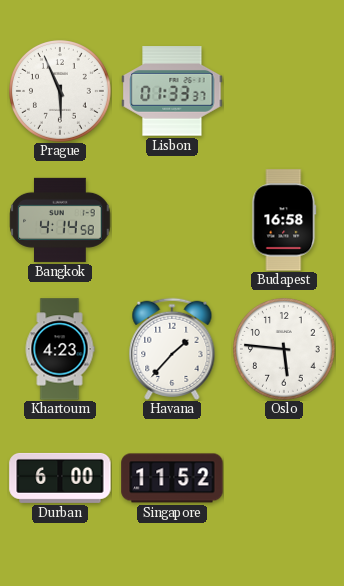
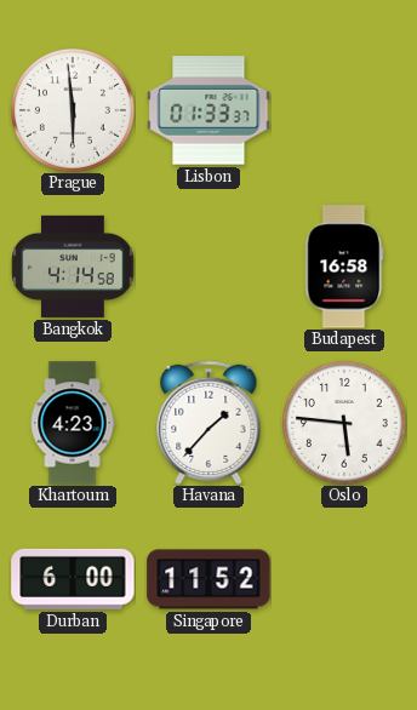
Prague: 5:56 -> 5:59
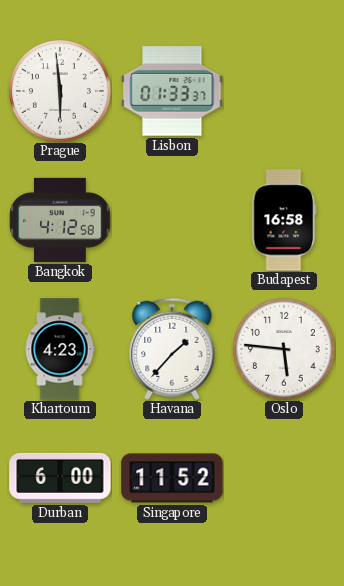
Bangkok: 4:14 -> 4:12
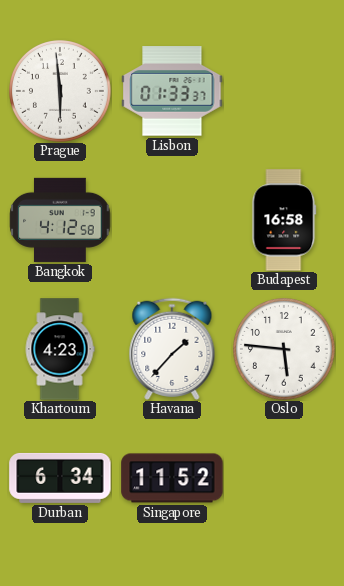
Durban: 6:00 -> 6:34
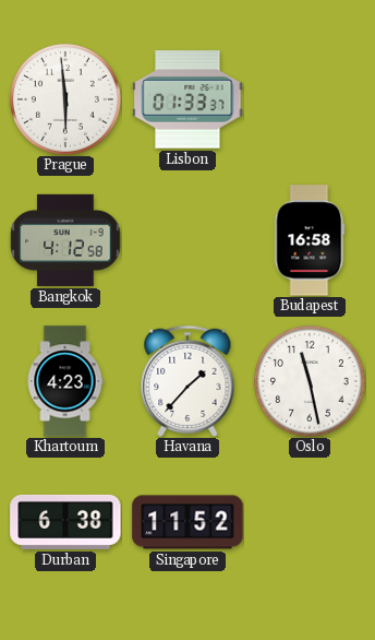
Oslo: 5:46 -> 11:28
Durban: 6:34 -> 6:38
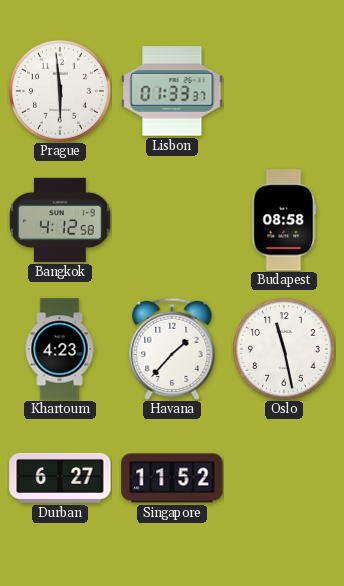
Budapest: 16:58 -> 08:58
Durban: 6:38 -> 6:27
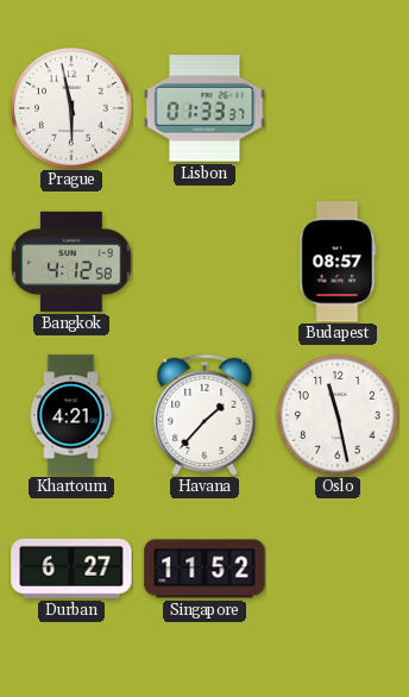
Prague: 5:59 -> 5:58
Budapest: 08:58 -> 08:57
Khartoum: 4:23 -> 4:21
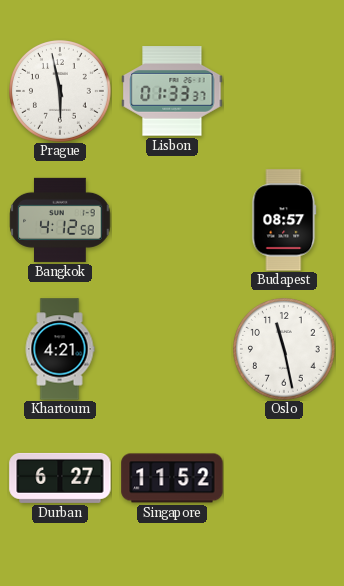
Havana: 1:37 -> none
